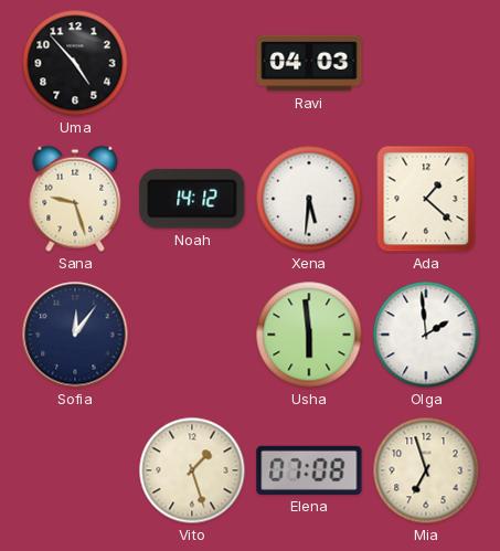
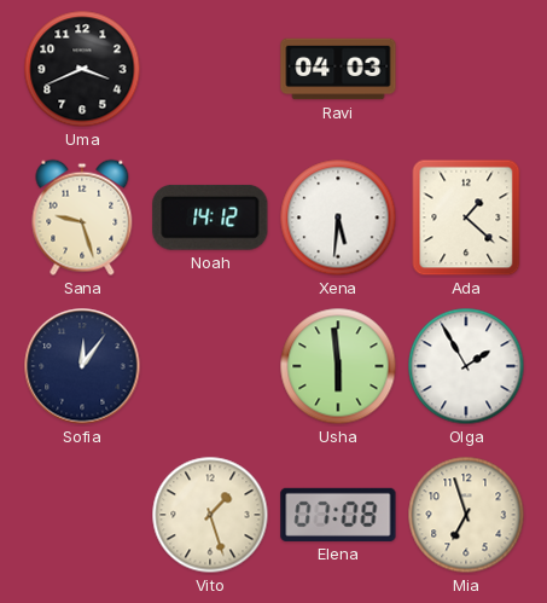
Uma: 4:53 -> 3:41
Olga: 1:59 -> 1:55
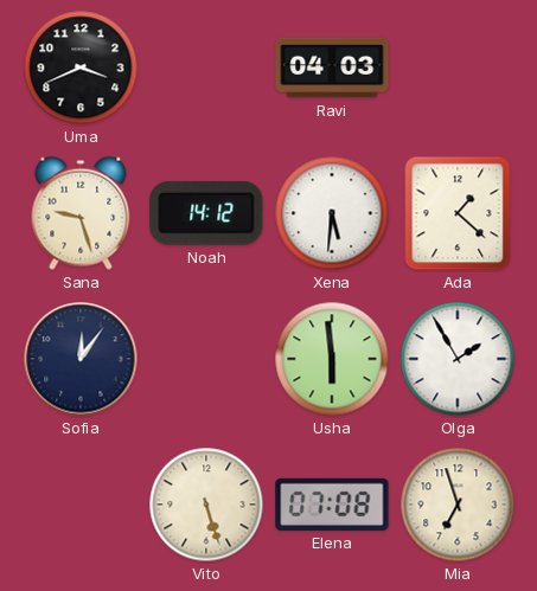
Vito: 1:27 -> 5:27
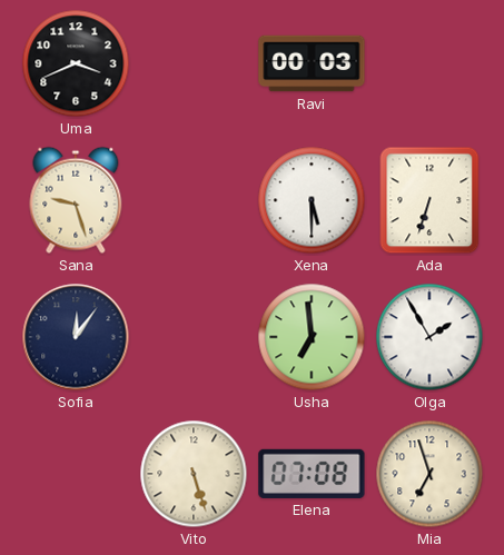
Ravi: 04:03 -> 00:03
Noah: 14:12 -> none
Xena: 5:31 -> 5:30
Ada: 1:22 -> 6:33
Usha: 5:59 -> 6:59
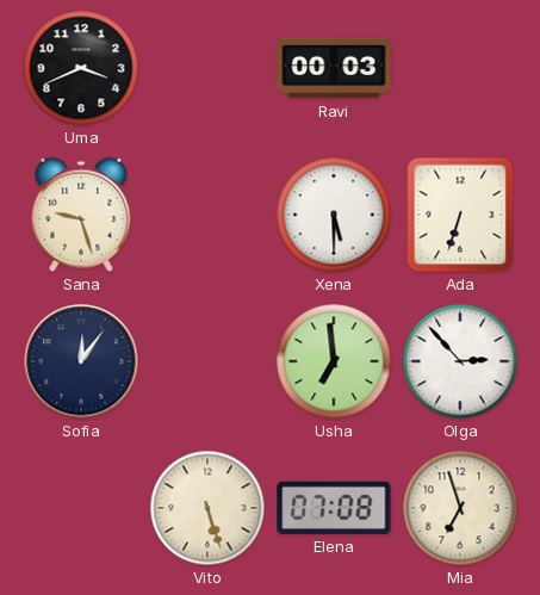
Olga: 1:55 -> 2:53
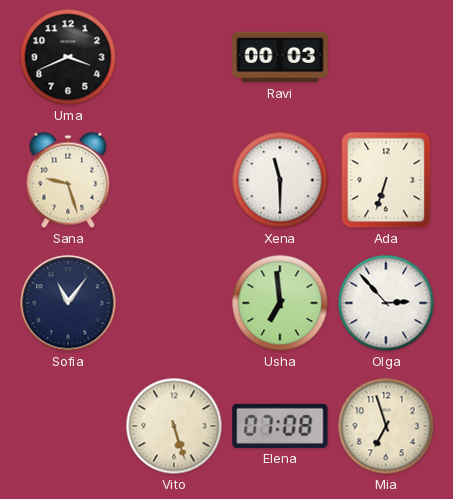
Xena: 5:30 -> 11:30
Sofia: 12:06 -> 11:06
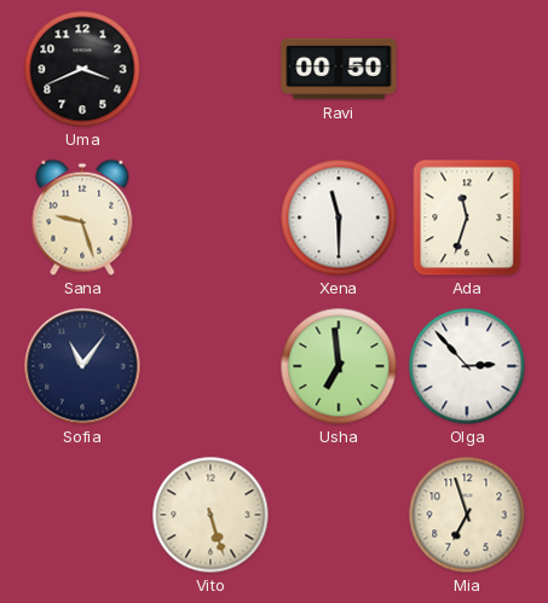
Ravi: 00:03 -> 00:50
Ada: 6:33 -> 11:33
Elena: 07:08 -> none
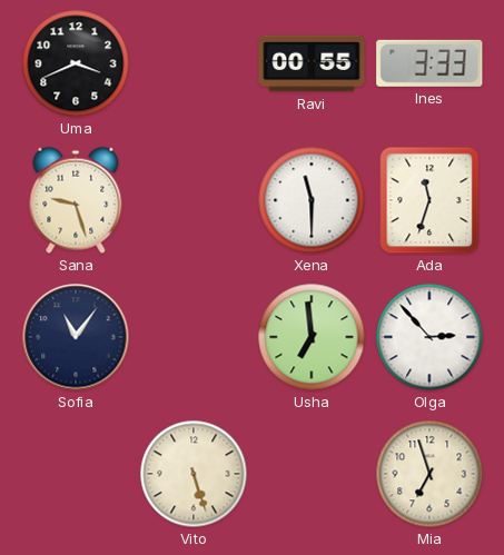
Ravi: 00:50 -> 00:55
Ines: none -> 3:33
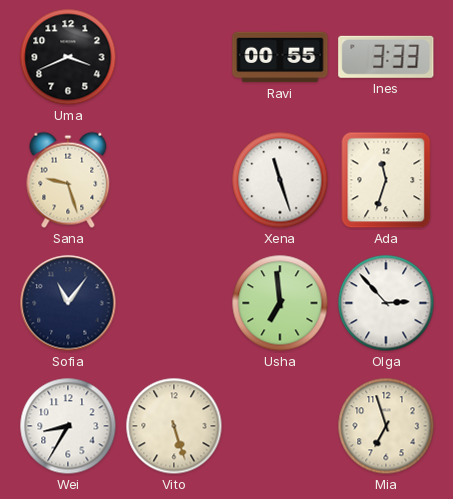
Xena: 11:30 -> 11:27
Wei: none -> 8:35
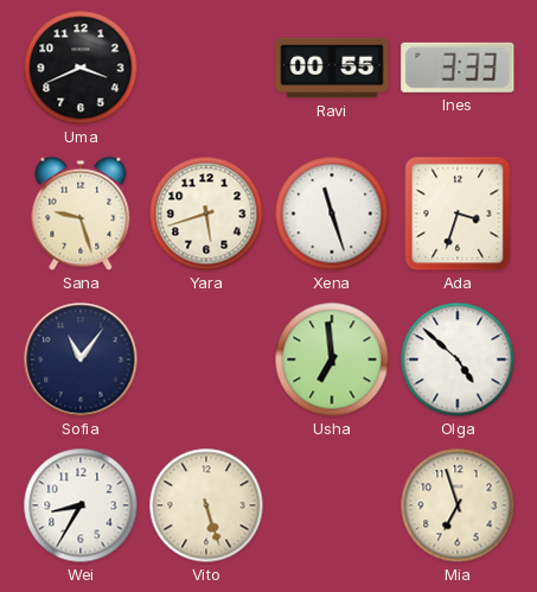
Yara: none -> 5:42
Ada: 11:33 -> 3:33
Olga: 2:53 -> 4:52
